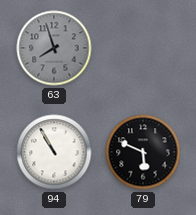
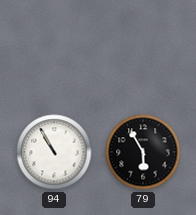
63: 7:57 -> none
79: 5:49 -> 5:55
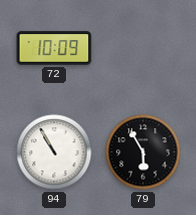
72: none -> 10:09
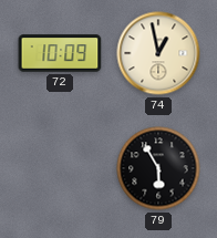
74: none -> 12:58
94: 10:55 -> none
